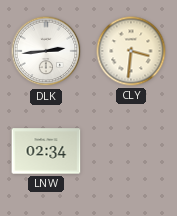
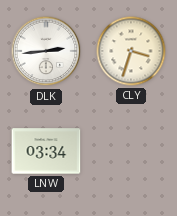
CLY: 3:31 -> 3:33
LNW: 02:34 -> 03:34
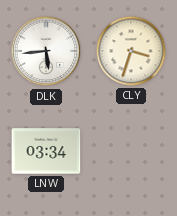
DLK: 2:44 -> 5:44
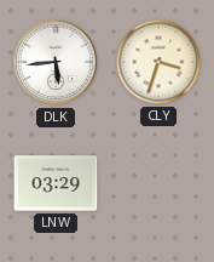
LNW: 03:34 -> 03:29
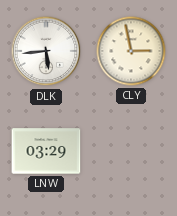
CLY: 3:33 -> 2:58
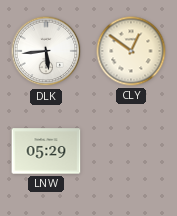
CLY: 2:58 -> 12:51
LNW: 03:29 -> 05:29
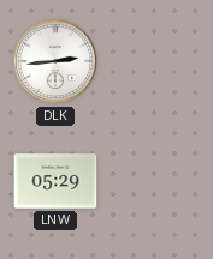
DLK: 5:44 -> 2:44
CLY: 12:51 -> none
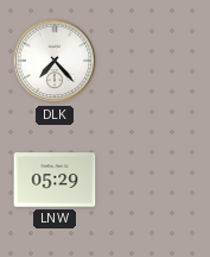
DLK: 2:44 -> 7:23
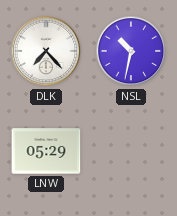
NSL: none -> 10:32
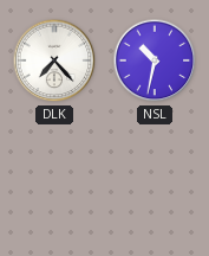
LNW: 05:29 -> none
